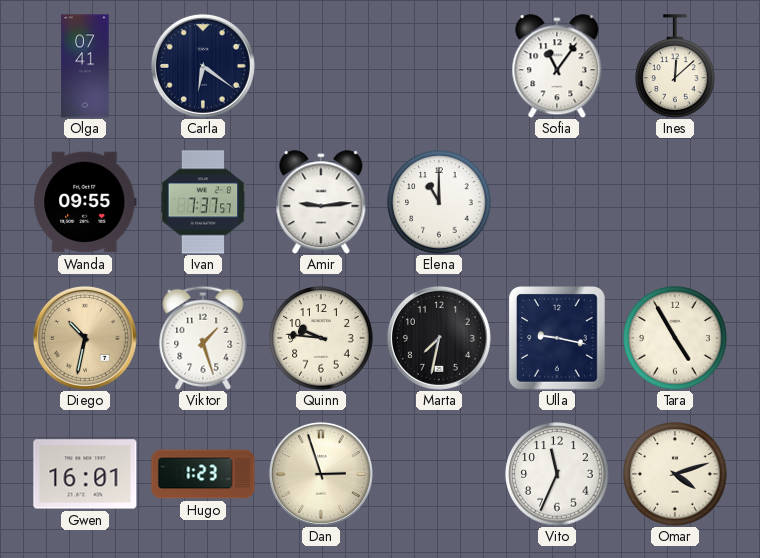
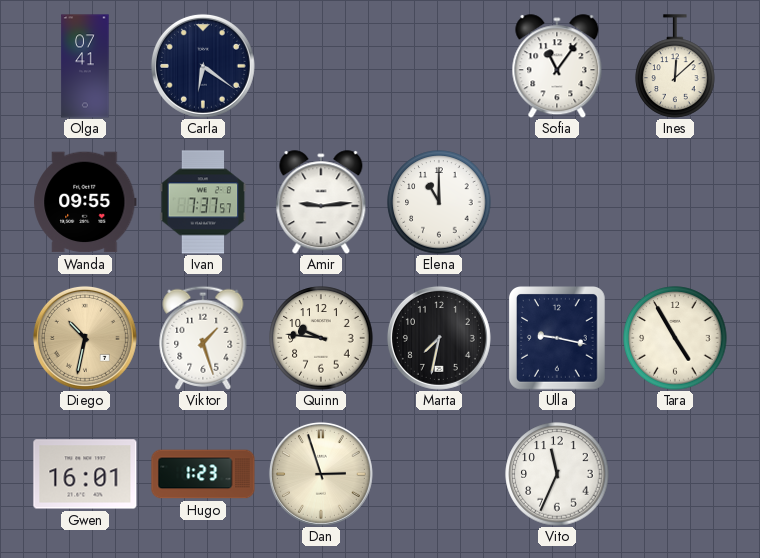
Omar: 4:12 -> none
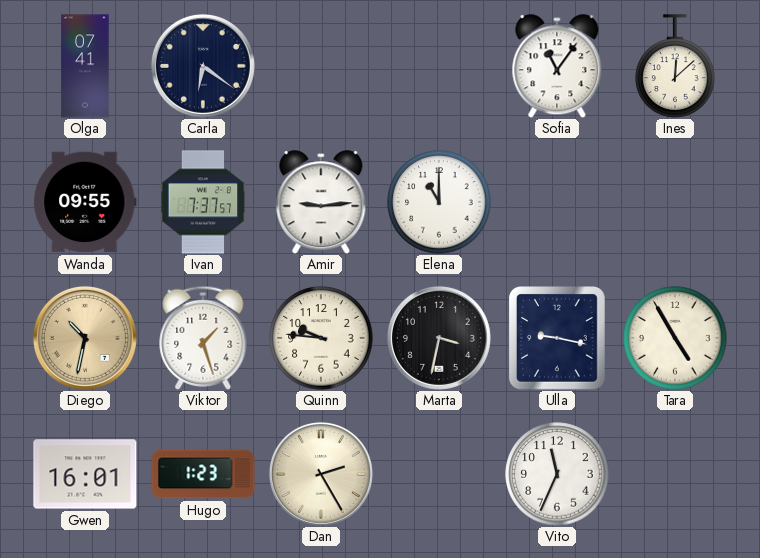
Marta: 7:32 -> 3:32
Dan: 2:57 -> 2:25
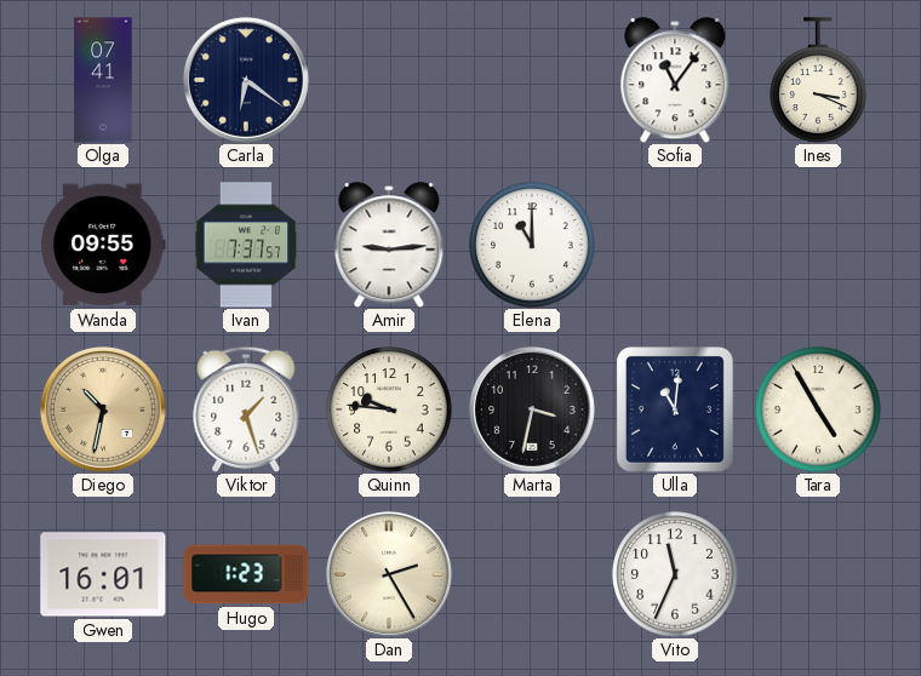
Ines: 12:08 -> 3:19
Ulla: 9:17 -> 11:01
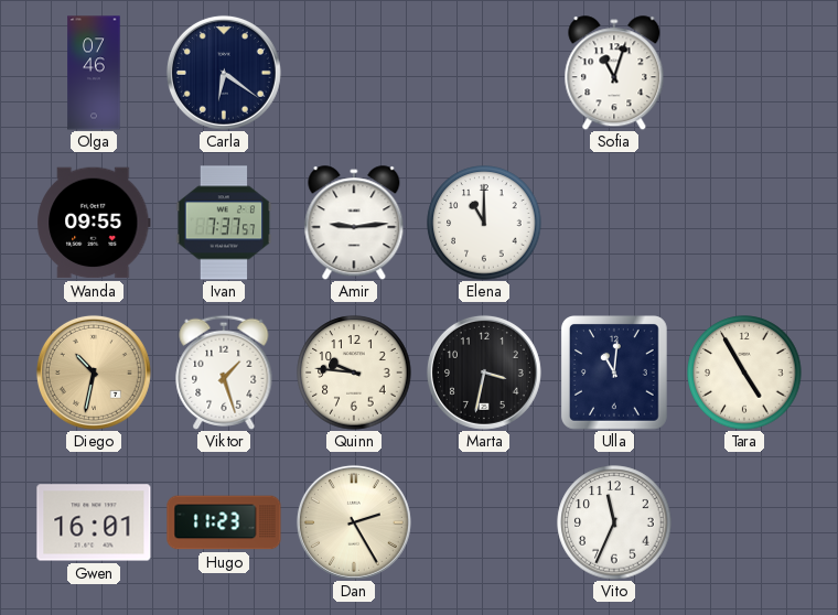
Olga: 07:41 -> 07:46
Sofia: 11:06 -> 11:03
Ines: 3:19 -> none
Hugo: 1:23 -> 11:23
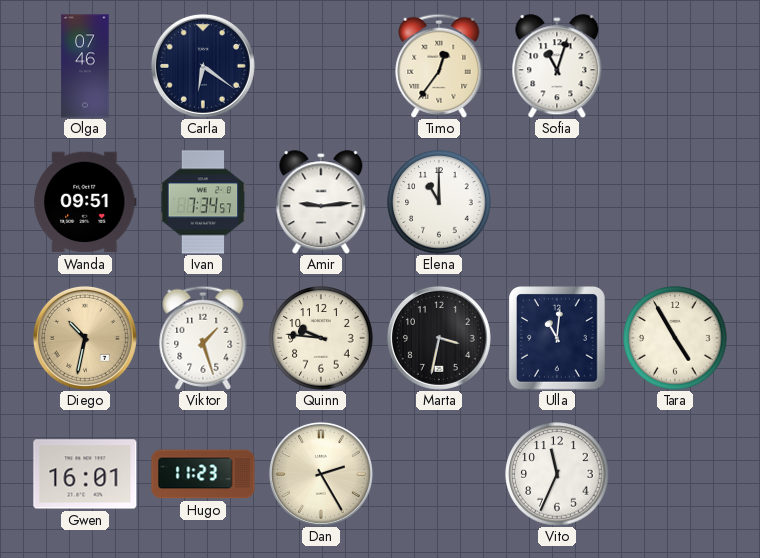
Timo: none -> 12:36
Wanda: 09:55 -> 09:51
Ivan: 7:37 -> 7:34
